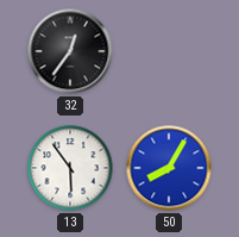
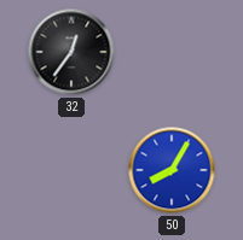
13: 5:54 -> none
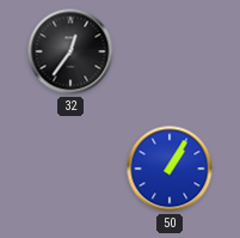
50: 8:05 -> 1:05
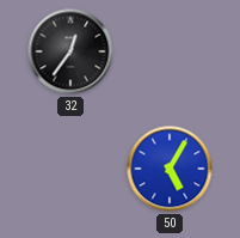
50: 1:05 -> 5:05
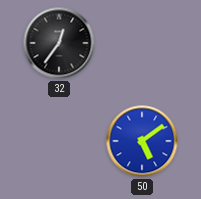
50: 5:05 -> 5:09
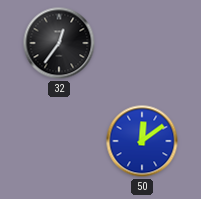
50: 5:09 -> 12:09
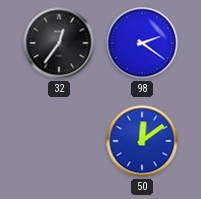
98: none -> 2:21
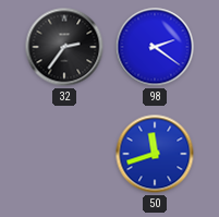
32: 12:36 -> 2:36
50: 12:09 -> 11:42
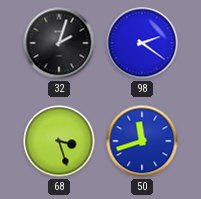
32: 2:36 -> 2:03
68: none -> 3:27
